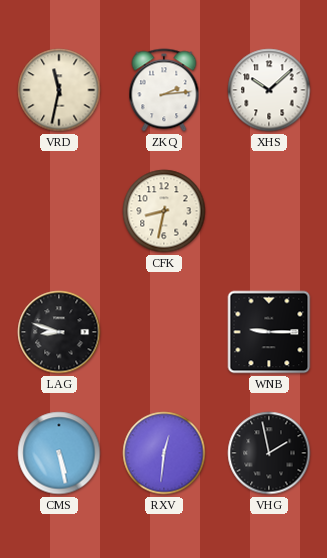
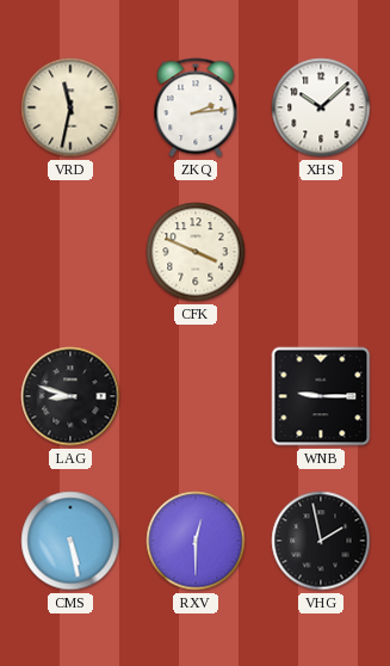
CFK: 8:32 -> 3:49
RXV: 12:31 -> 12:30
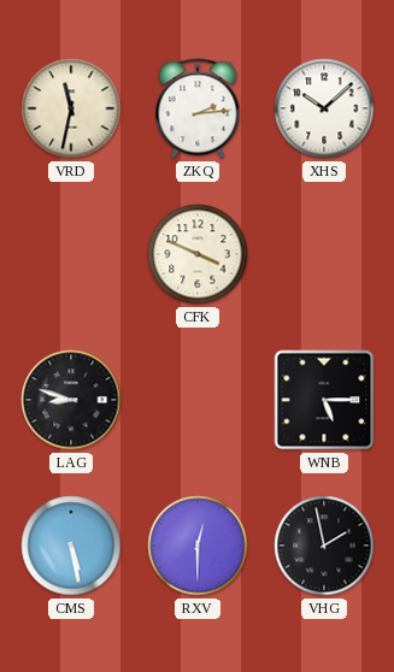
WNB: 9:15 -> 5:15
